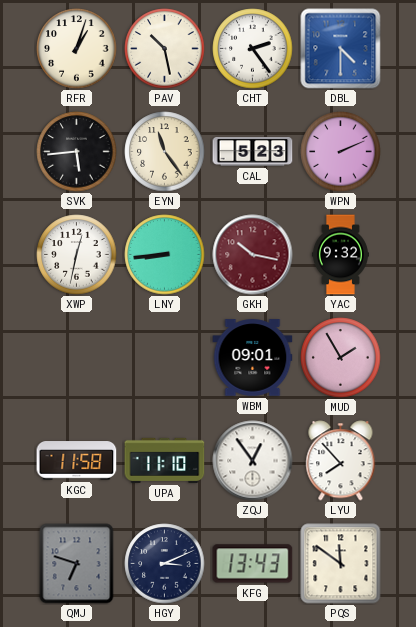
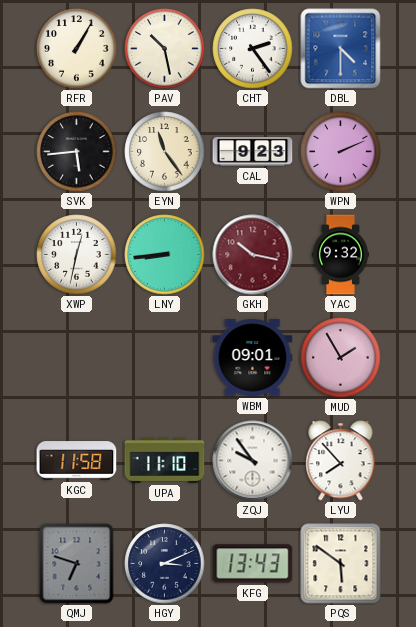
RFR: 1:03 -> 1:05
CAL: 5:23 -> 9:23
ZQJ: 12:54 -> 9:54
PQS: 11:51 -> 5:51
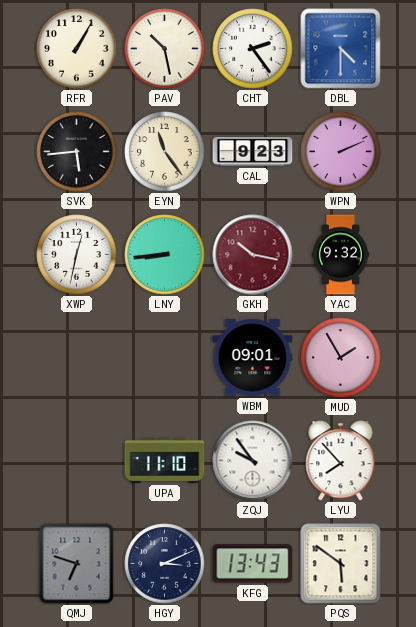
KGC: 11:58 -> none
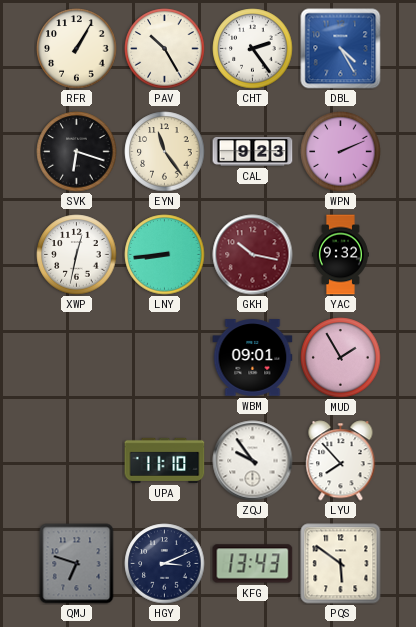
PAV: 10:28 -> 10:25
DBL: 4:30 -> 4:25
SVK: 5:44 -> 6:18
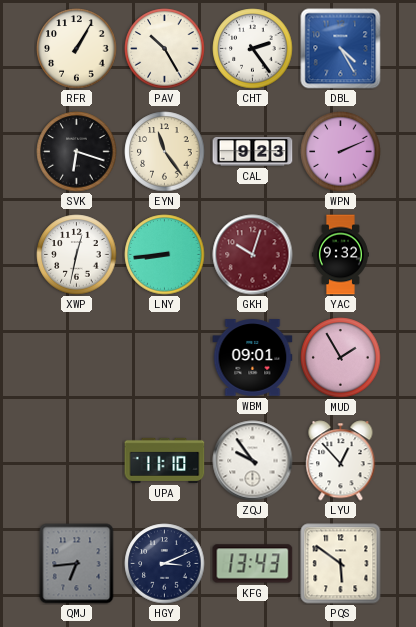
GKH: 10:17 -> 10:03
LYU: 7:53 -> 12:53
QMJ: 6:48 -> 6:44
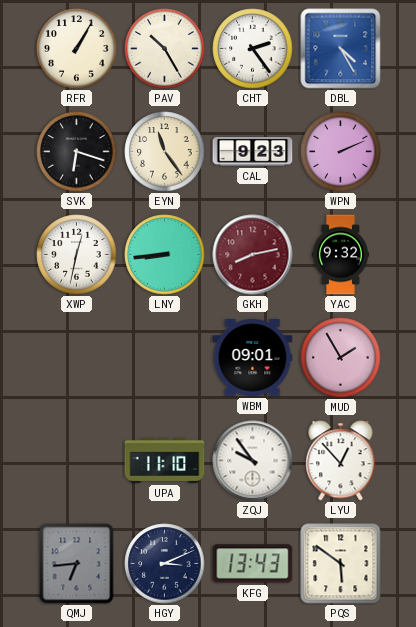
GKH: 10:03 -> 8:13
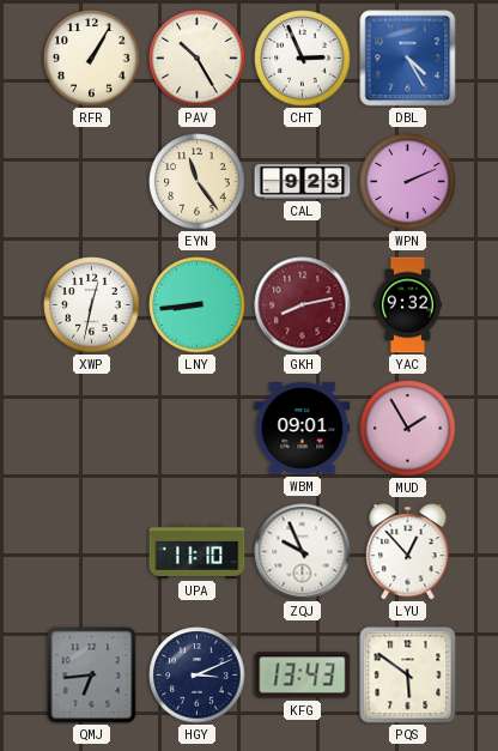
CHT: 2:24 -> 2:56
SVK: 6:18 -> none
ZQJ: 9:54 -> 9:56
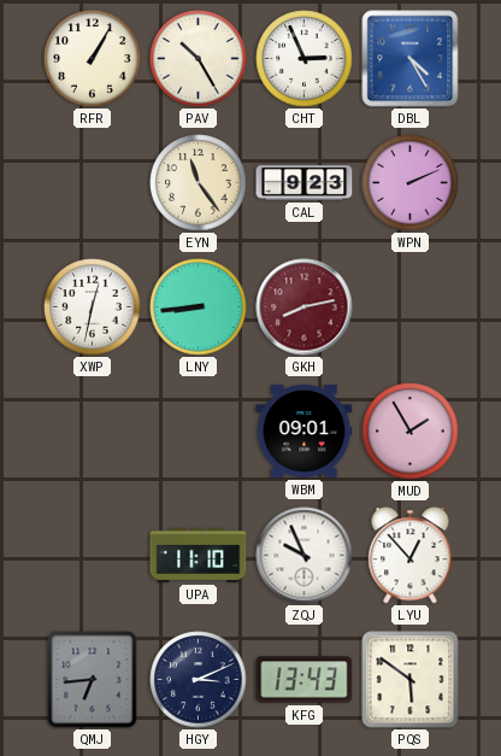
YAC: 9:32 -> none
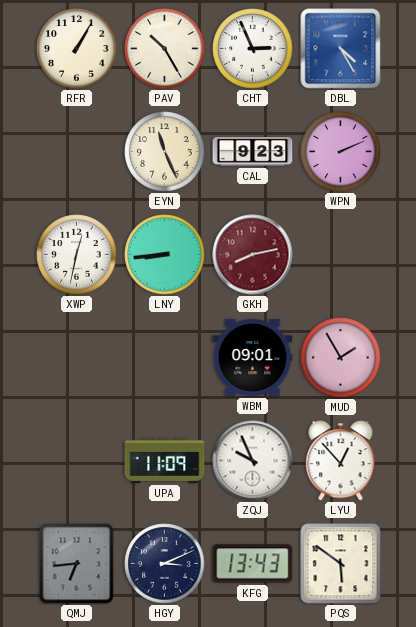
EYN: 11:24 -> 11:26
UPA: 11:10 -> 11:09
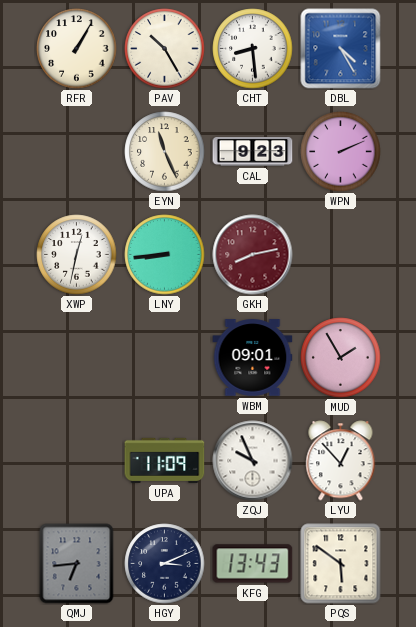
CHT: 2:56 -> 8:29
